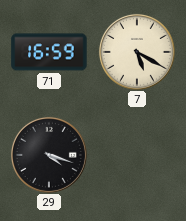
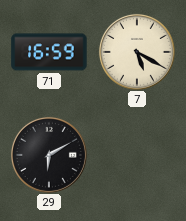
29: 4:18 -> 6:10
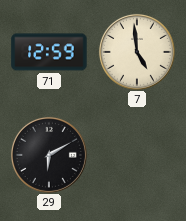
71: 16:59 -> 12:59
7: 5:20 -> 4:59
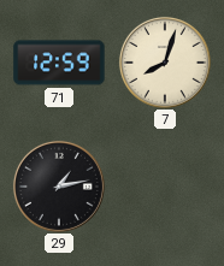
7: 4:59 -> 8:03
29: 6:10 -> 1:13
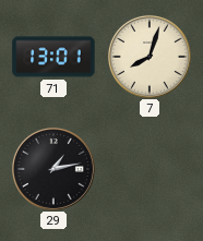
71: 12:59 -> 13:01
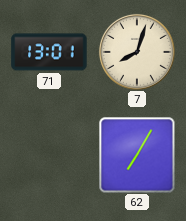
29: 1:13 -> none
62: none -> 7:05
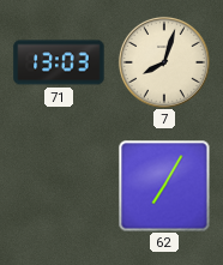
71: 13:01 -> 13:03
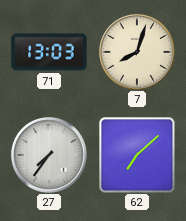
27: none -> 7:36
62: 7:05 -> 7:08
